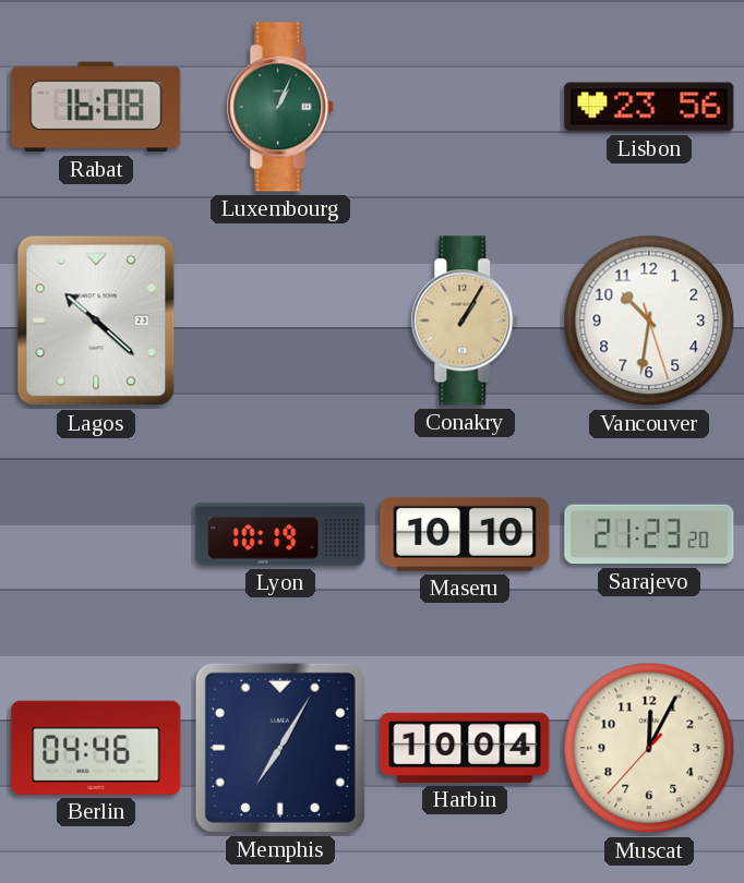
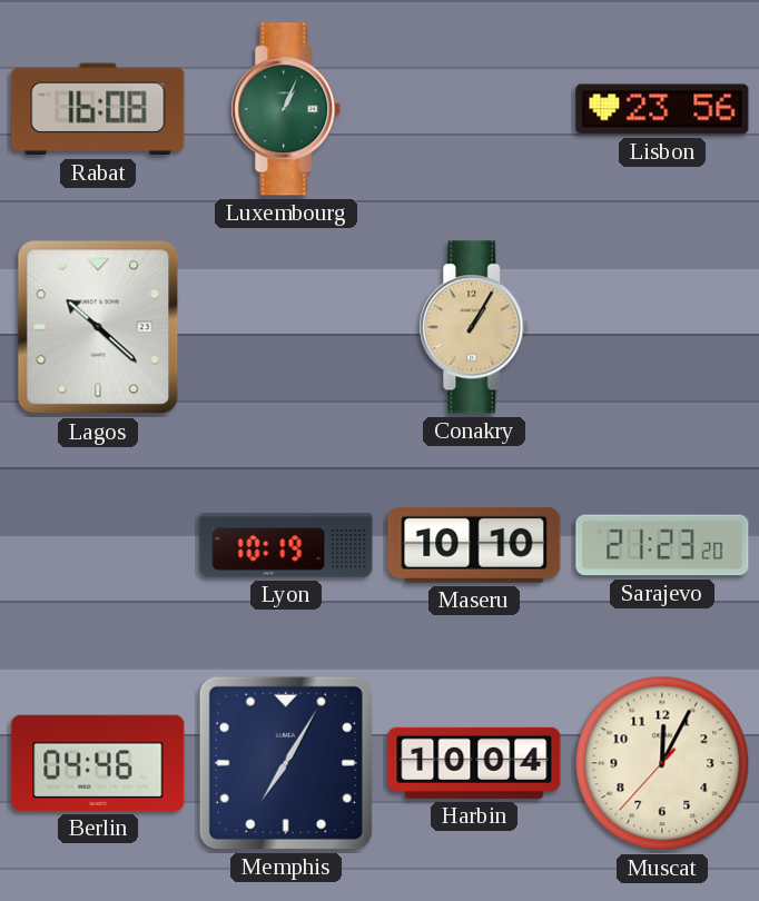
Vancouver: 10:31 -> none
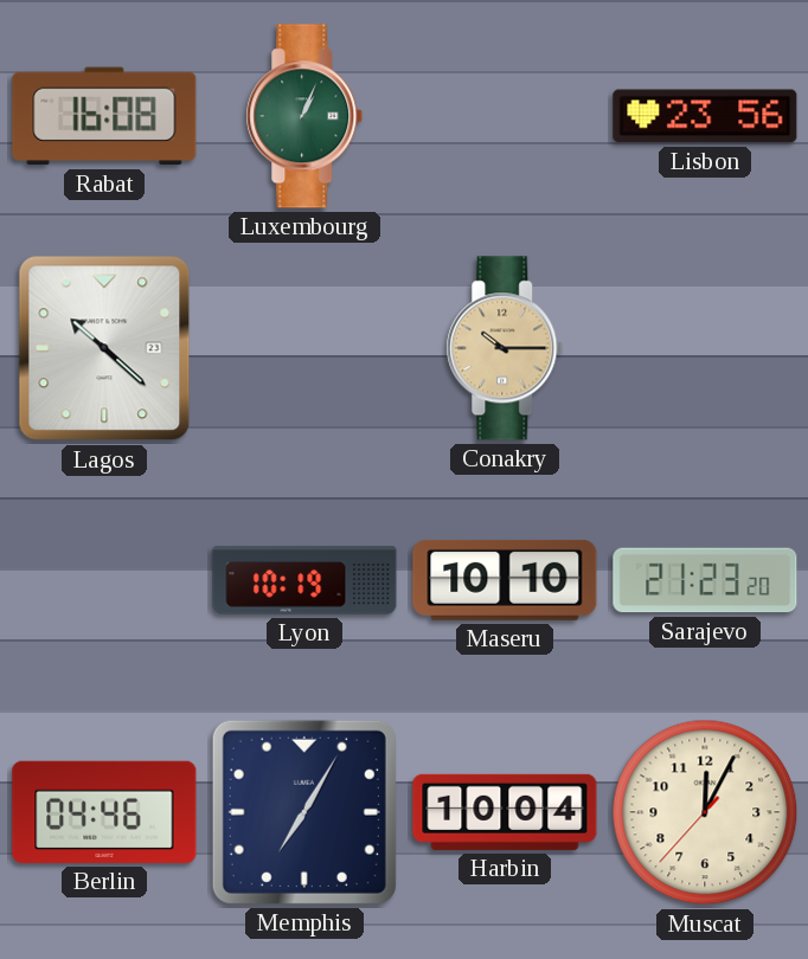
Conakry: 1:05 -> 10:15
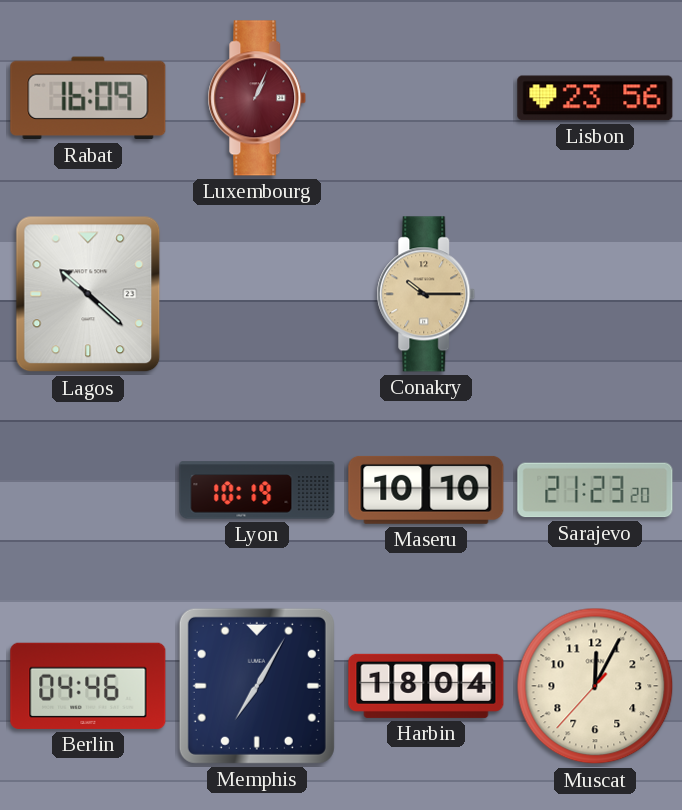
Rabat: 16:08 -> 16:09
Luxembourg dial: green -> burgundy
Harbin: 10:04 -> 18:04
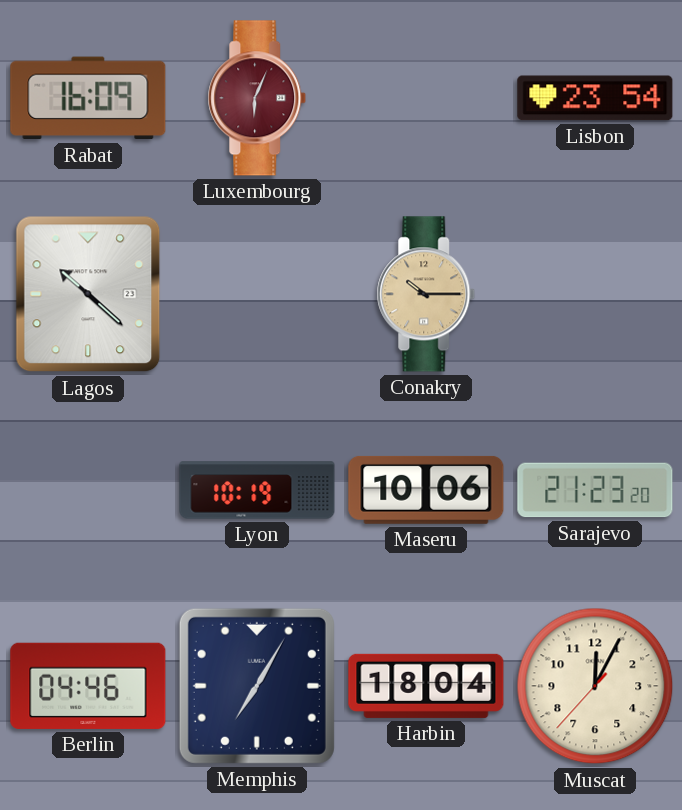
Luxembourg: 1:04 -> 6:04
Lisbon: 23:56 -> 23:54
Maseru: 10:10 -> 10:06
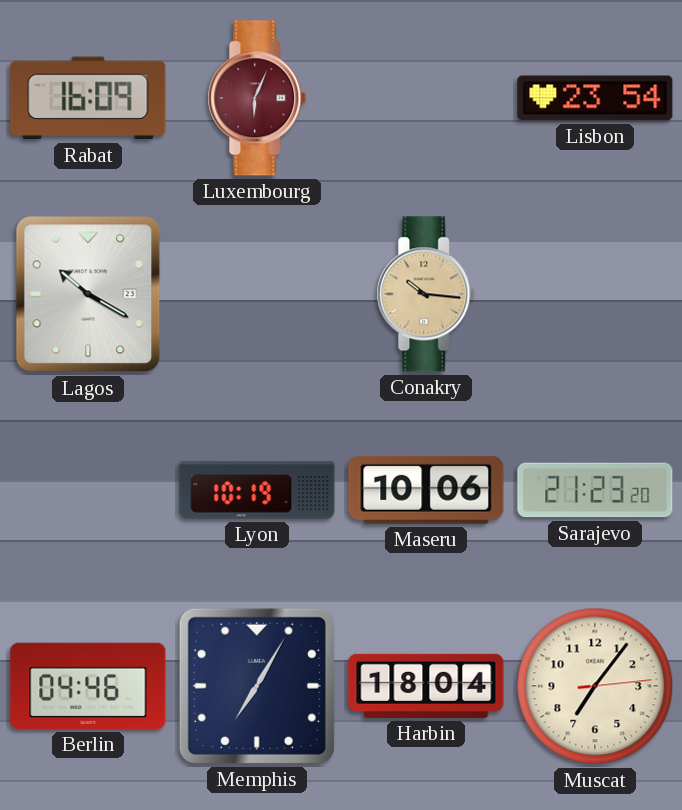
Lagos: 10:22 -> 10:20
Conakry: 10:15 -> 10:16
Muscat: 12:04 -> 7:06
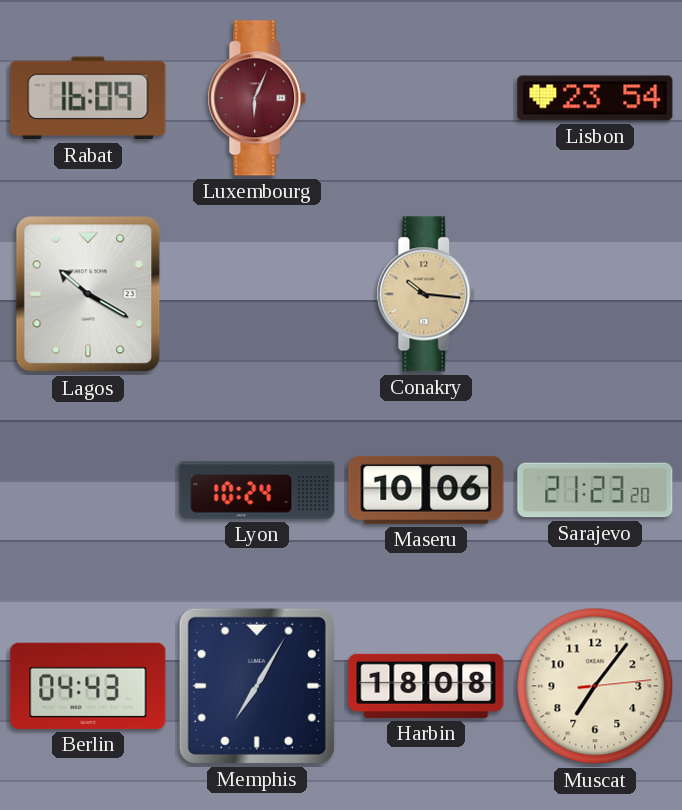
Lyon: 10:19 -> 10:24
Berlin: 04:46 -> 04:43
Harbin: 18:04 -> 18:08
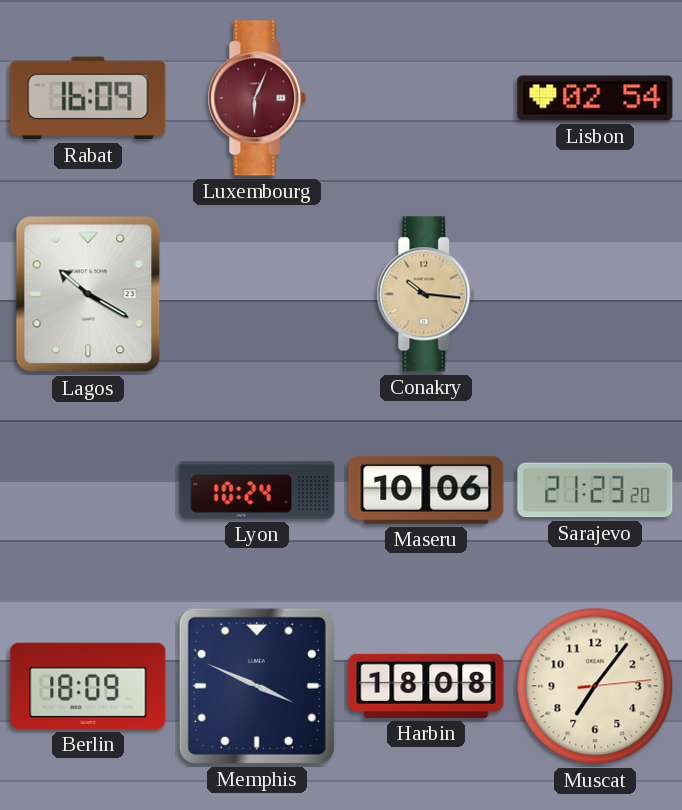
Lisbon: 23:54 -> 02:54
Berlin: 04:43 -> 18:09
Memphis: 7:05 -> 3:49
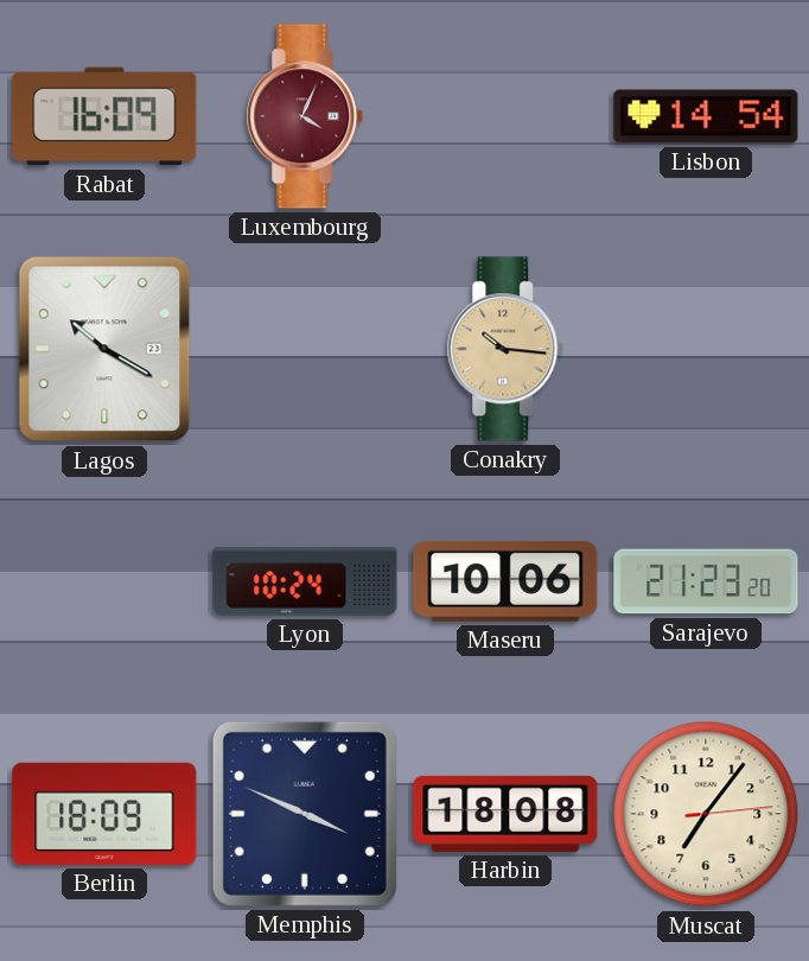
Luxembourg: 6:04 -> 4:04
Lisbon: 02:54 -> 14:54
